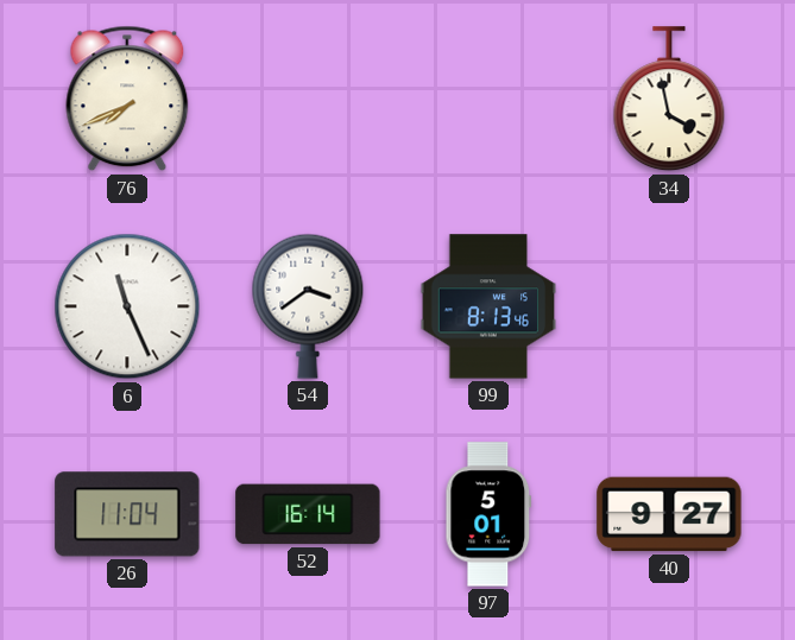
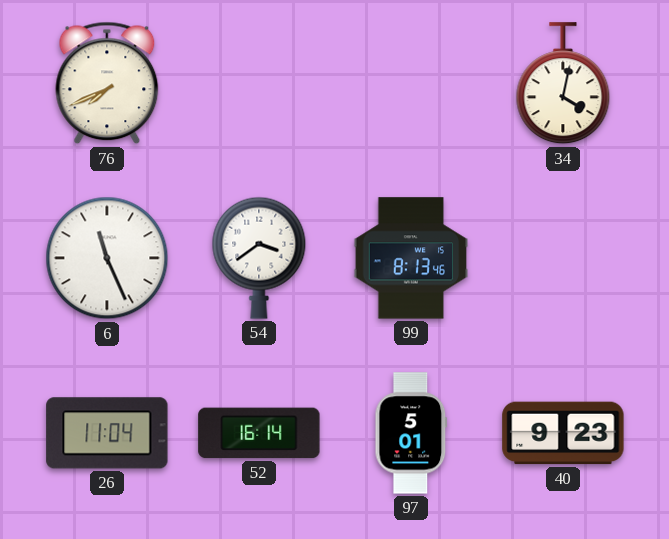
34: 3:58 -> 4:02
40: 9:27 -> 9:23
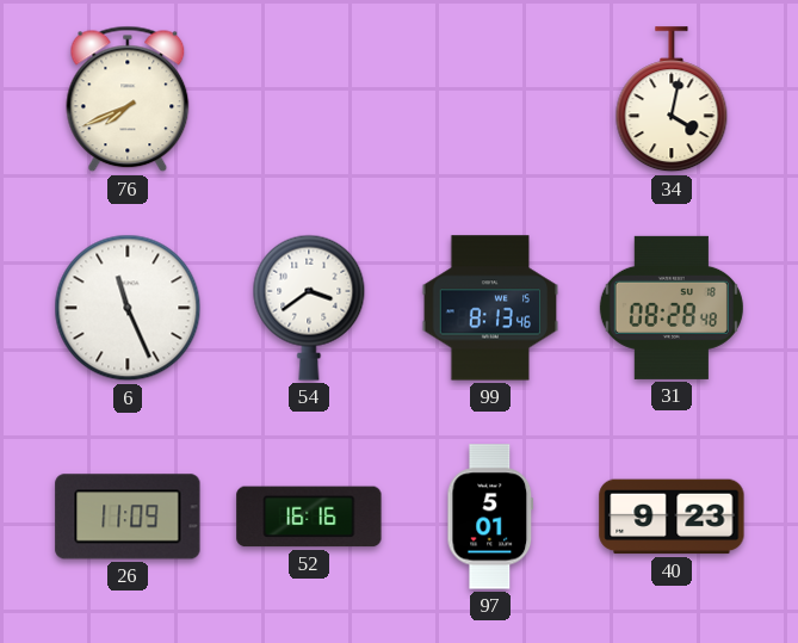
31: none -> 08:28
26: 11:04 -> 11:09
52: 16:14 -> 16:16
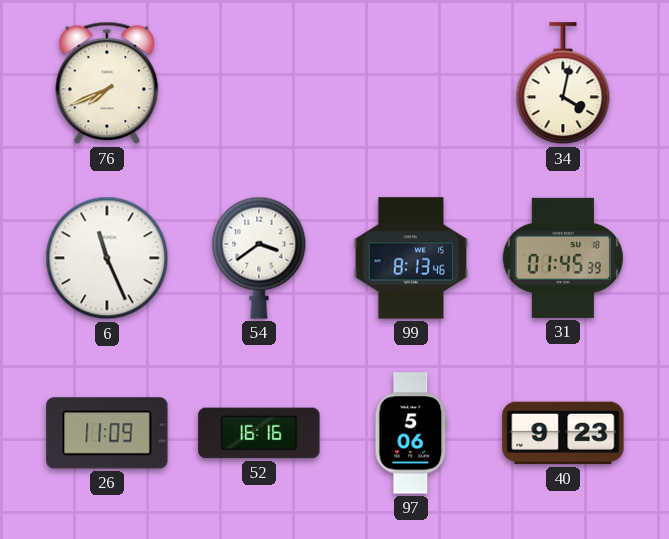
31: 08:28 -> 01:45
97: 5:01 -> 5:06
